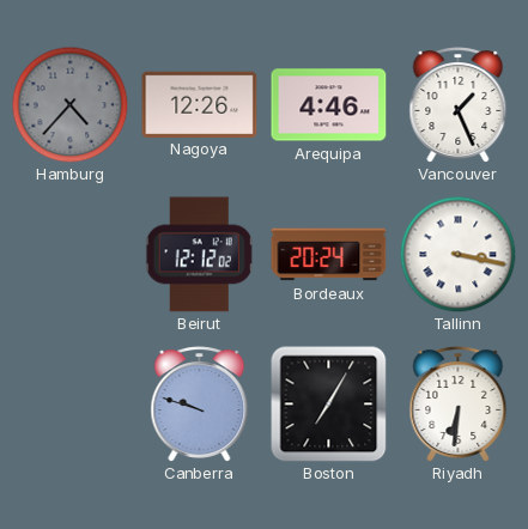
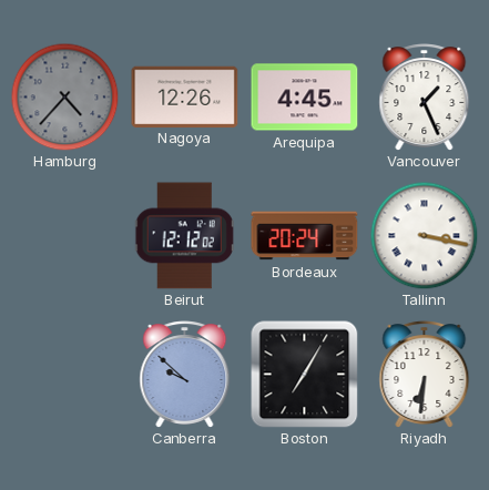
Arequipa: 4:46 -> 4:45
Canberra: 9:48 -> 9:52
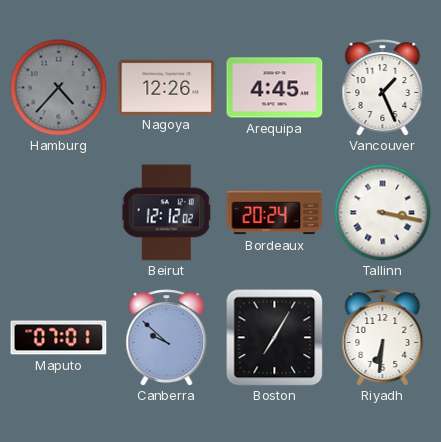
Maputo: none -> 07:01
